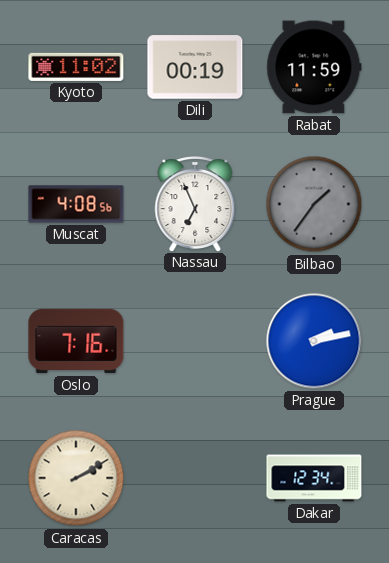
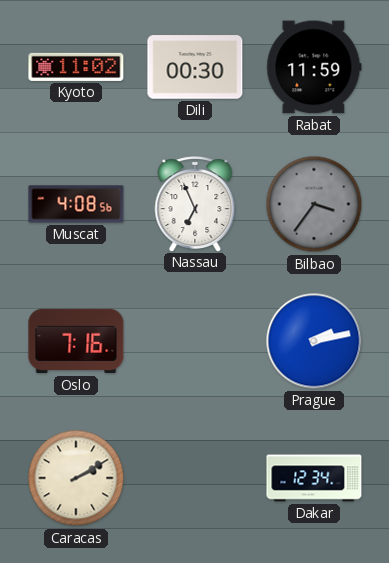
Dili: 00:19 -> 00:30
Bilbao: 1:36 -> 3:36
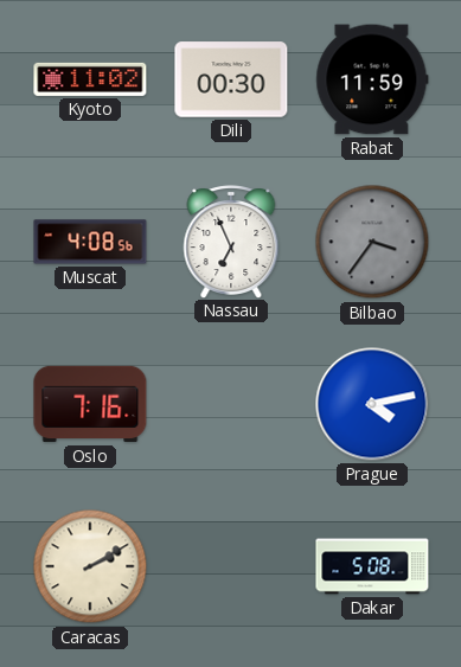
Prague: 2:13 -> 4:13
Dakar: 12:34 -> 5:08
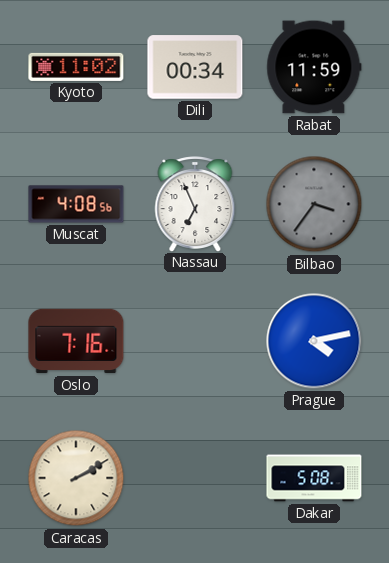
Dili: 00:30 -> 00:34
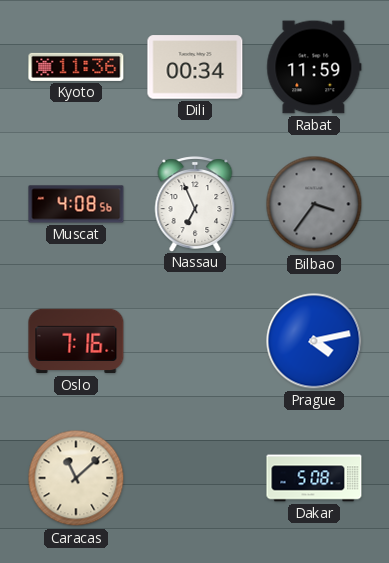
Kyoto: 11:02 -> 11:36
Caracas: 2:10 -> 11:08
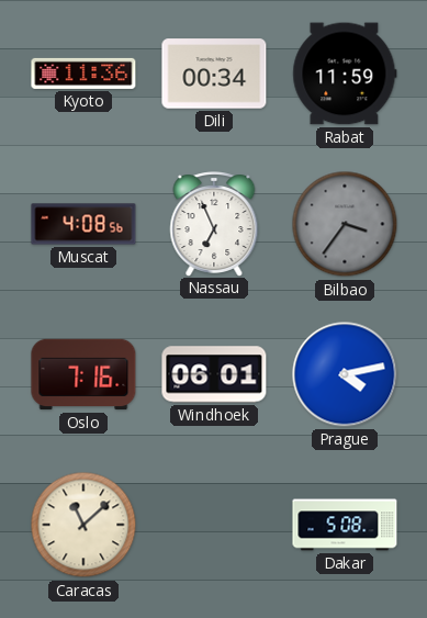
Windhoek: none -> 06:01
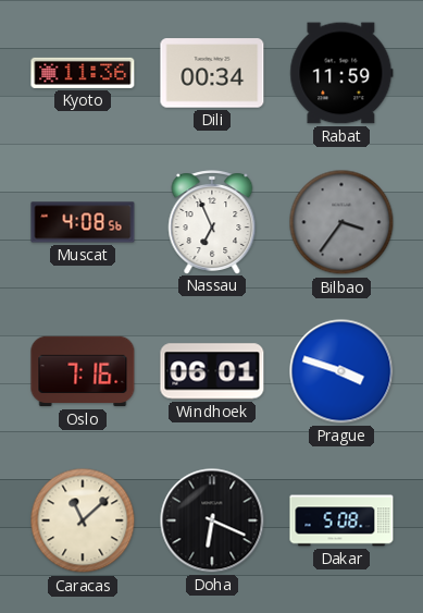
Prague: 4:13 -> 3:48
Doha: none -> 6:19
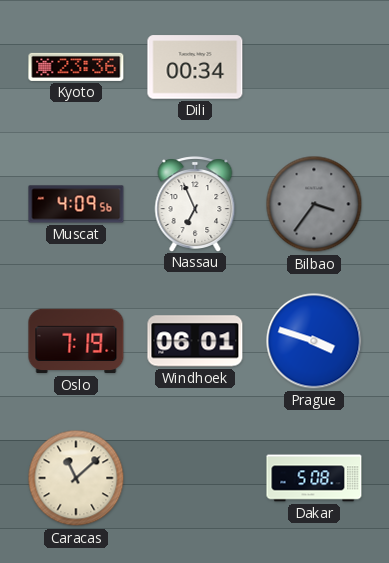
Kyoto: 11:36 -> 23:36
Rabat: 11:59 -> none
Muscat: 4:08 -> 4:09
Oslo: 7:16 -> 7:19
Doha: 6:19 -> none
